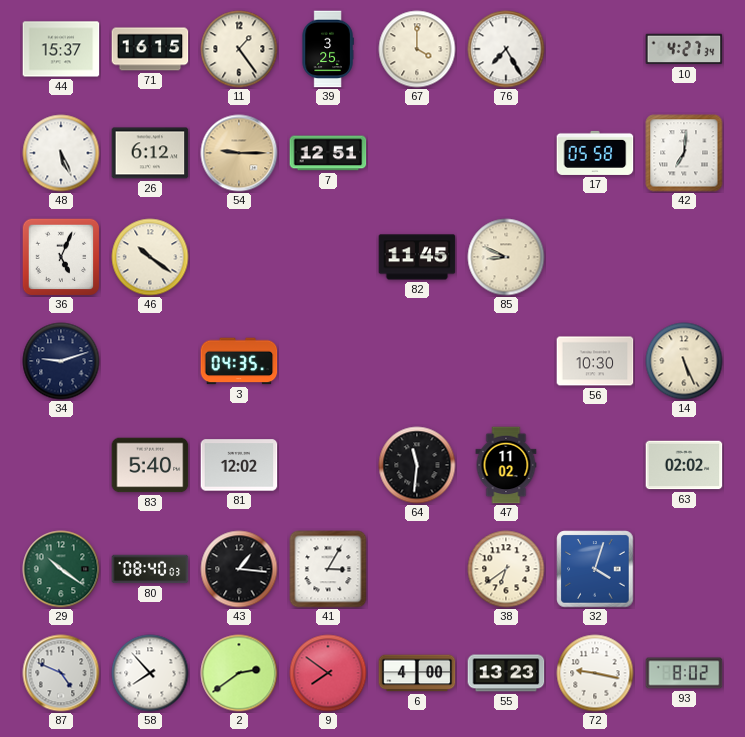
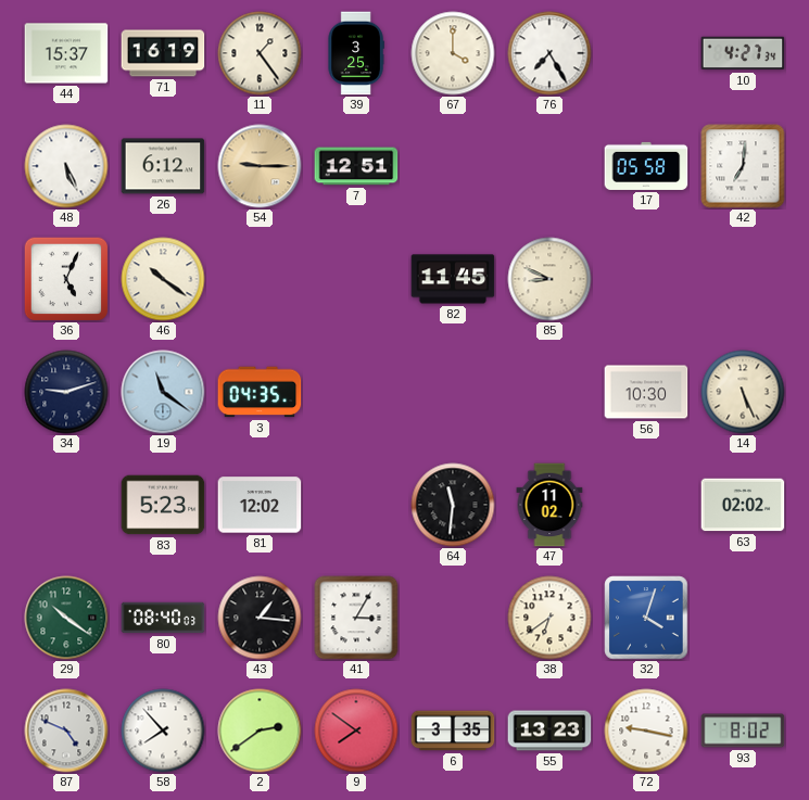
71: 16:15 -> 16:19
19: none -> 11:21
83: 5:40 -> 5:23
6: 4:00 -> 3:35
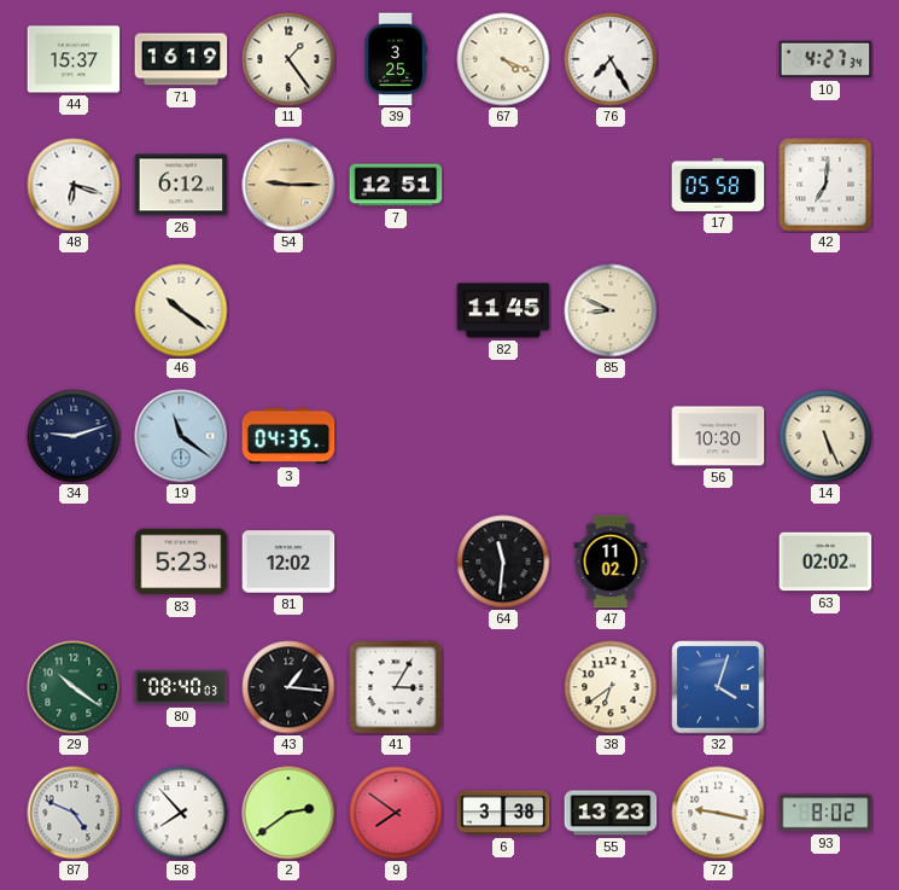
67: 4:00 -> 4:19
48: 5:26 -> 6:18
36: 5:04 -> none
6: 3:35 -> 3:38
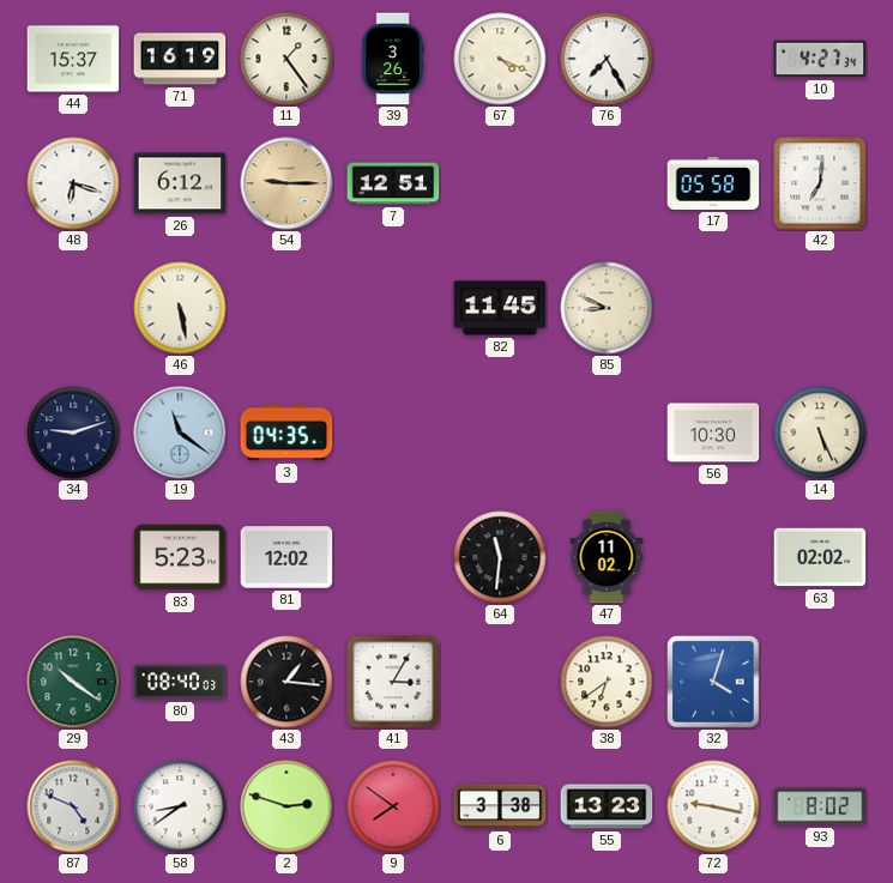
39: 3:25 -> 3:26
46: 10:21 -> 5:28
58: 7:53 -> 8:39
2: 2:39 -> 2:48
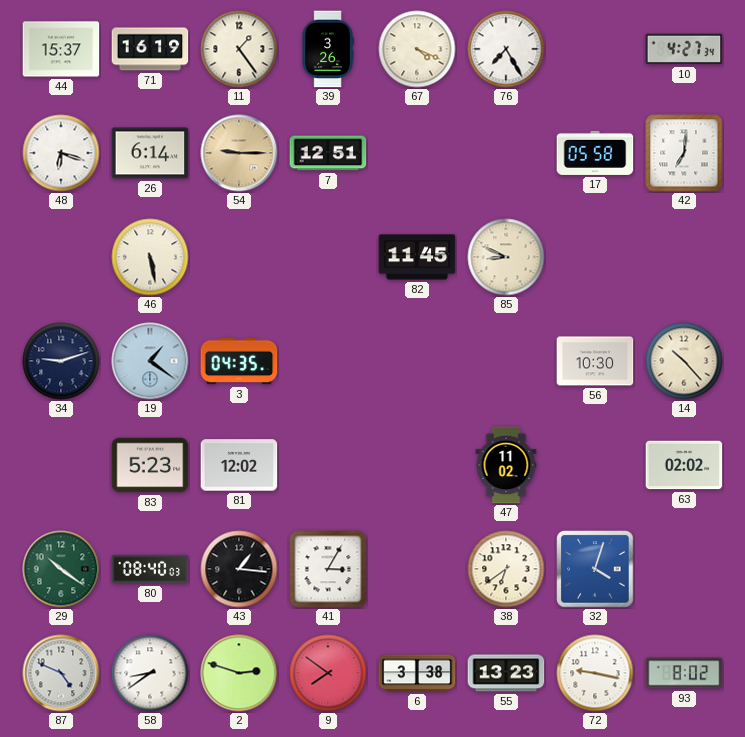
26: 6:12 -> 6:14
19: 11:21 -> 1:21
14: 5:26 -> 10:23
64: 11:31 -> none
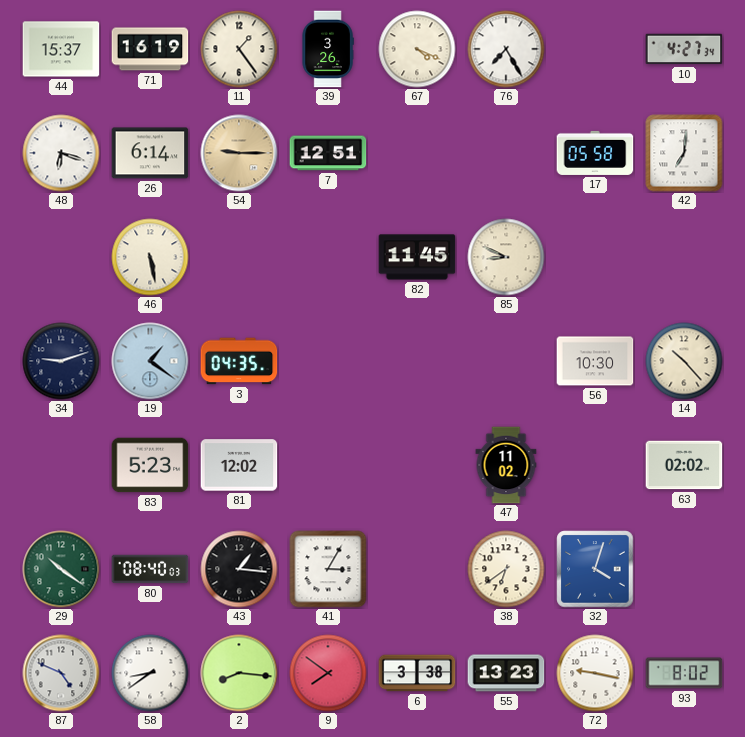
2: 2:48 -> 8:16
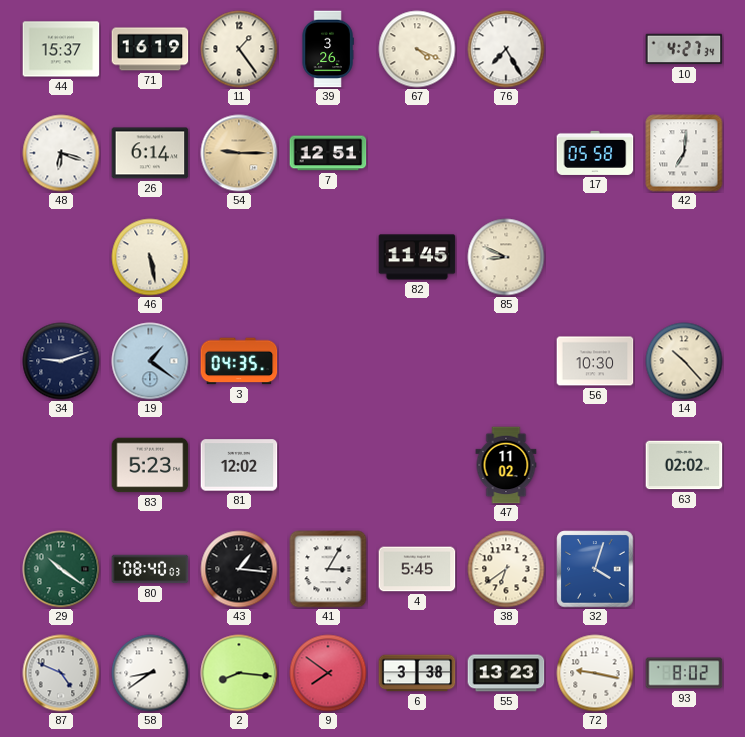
4: none -> 5:45
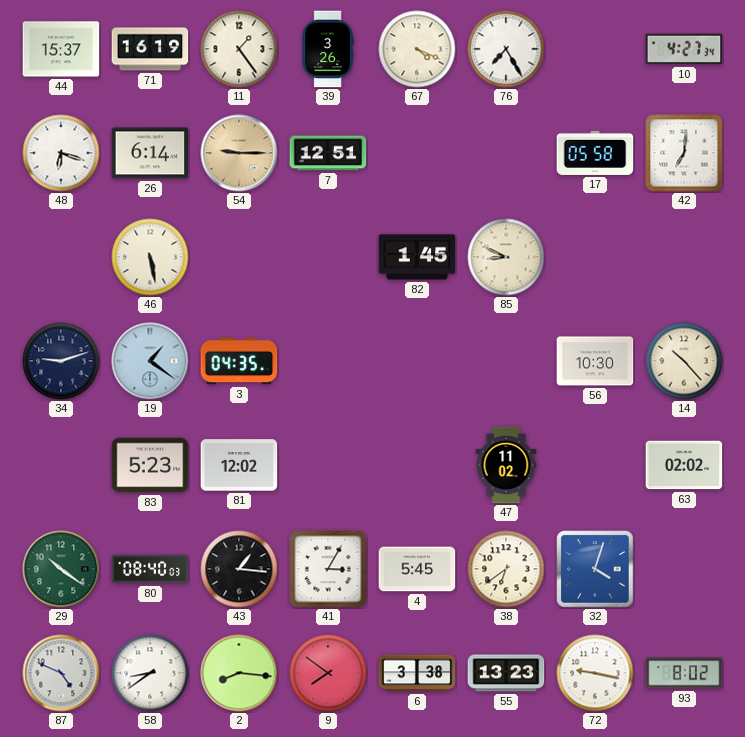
82: 11:45 -> 1:45
